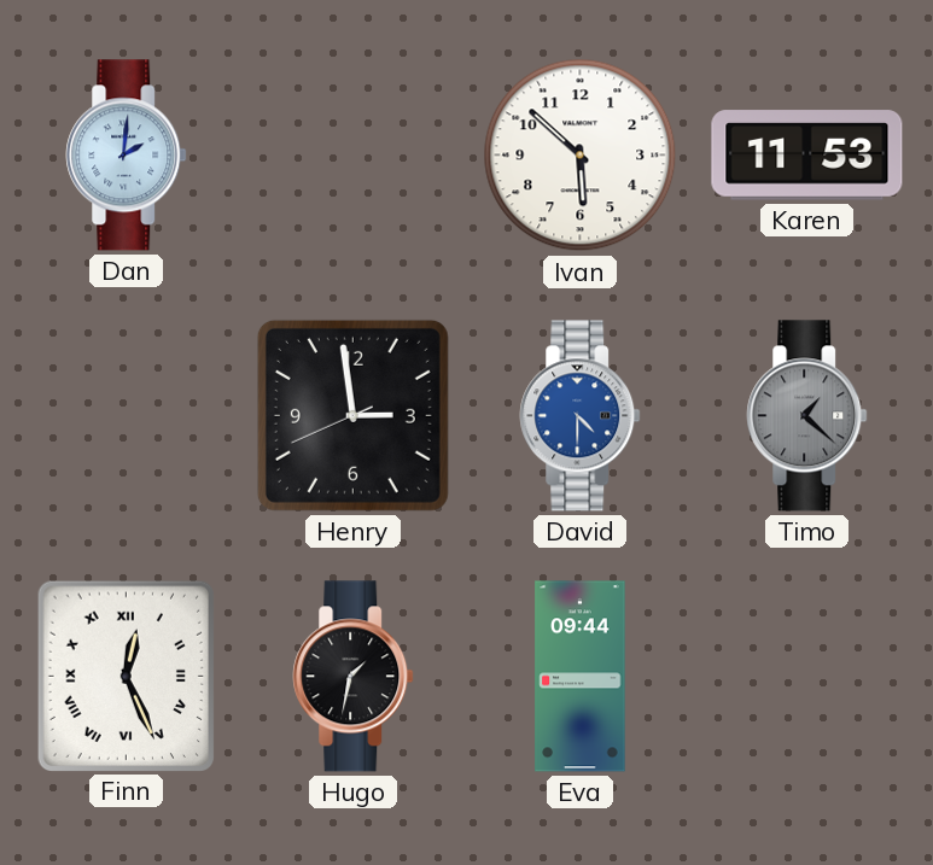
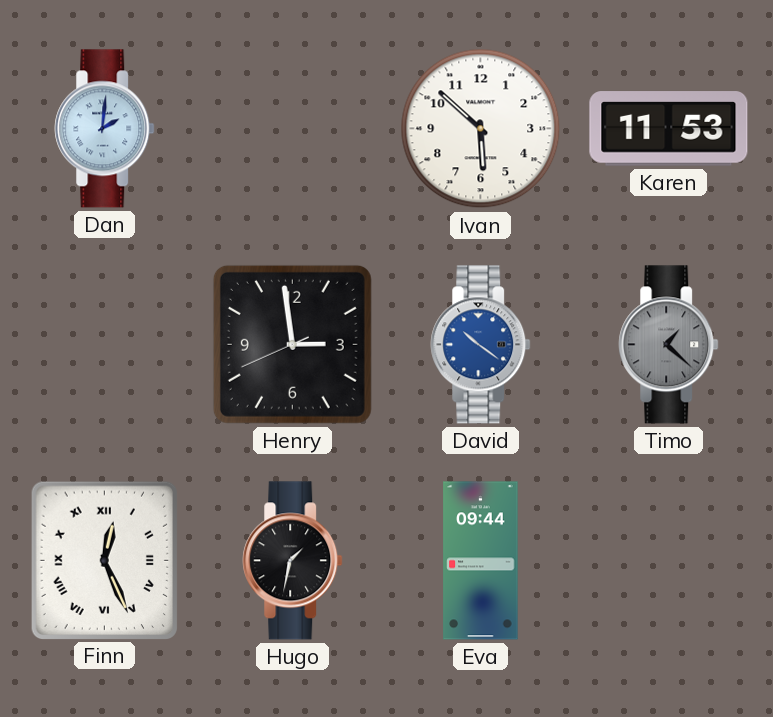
David: 4:30 -> 10:21
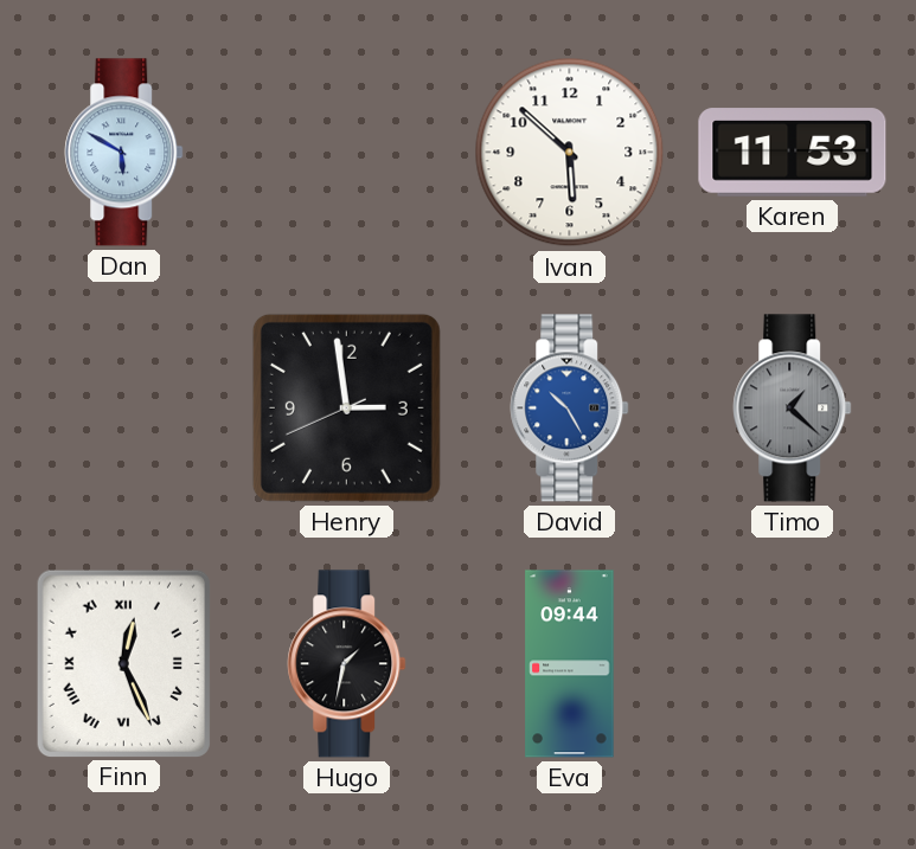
Dan: 2:01 -> 5:50
David: 10:21 -> 10:25
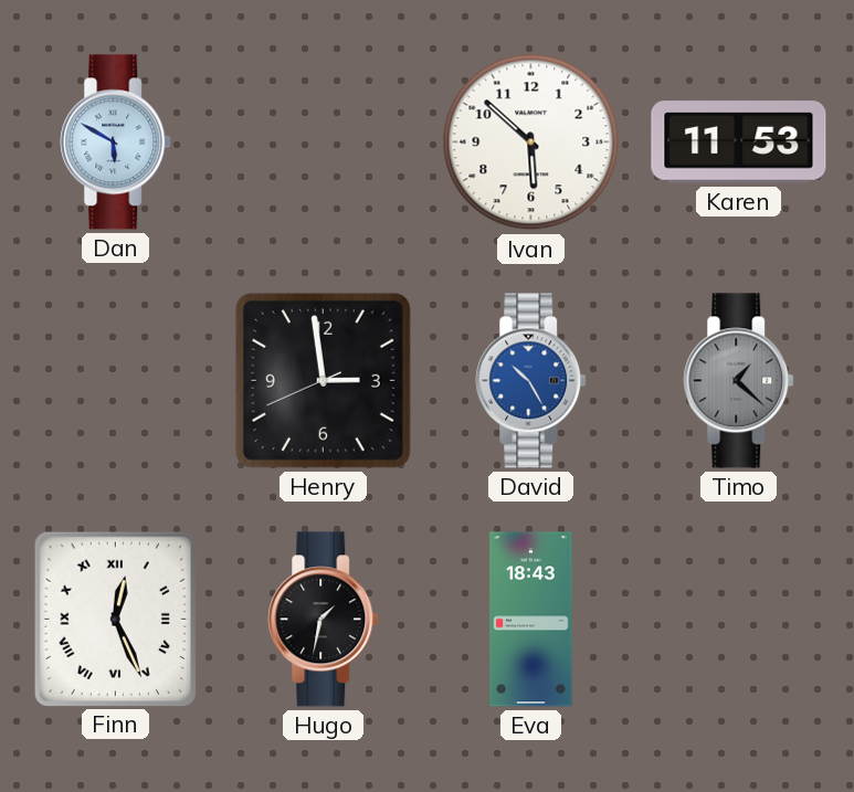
Eva: 09:44 -> 18:43
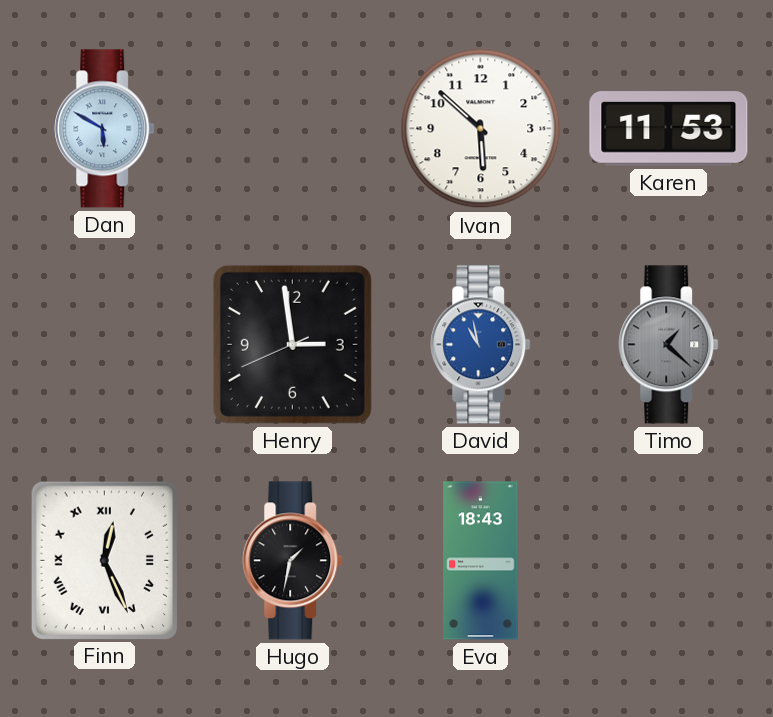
David: 10:25 -> 10:58
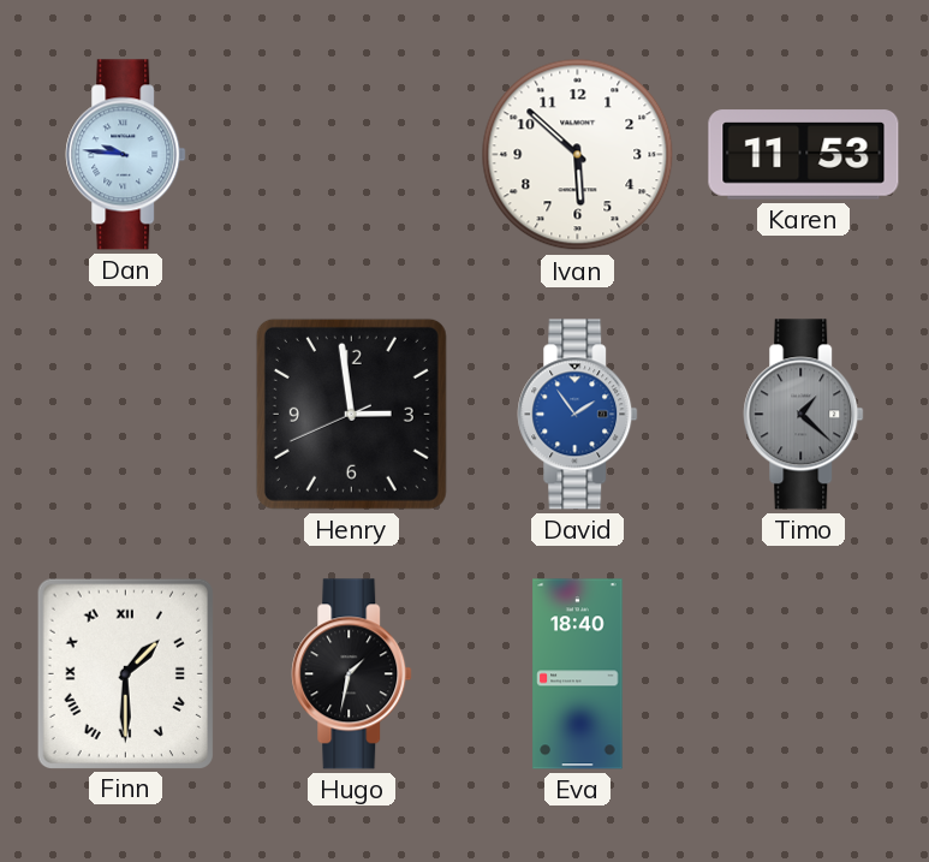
Dan: 5:50 -> 9:46
David: 10:58 -> 1:54
Finn: 12:26 -> 1:30
Eva: 18:43 -> 18:40
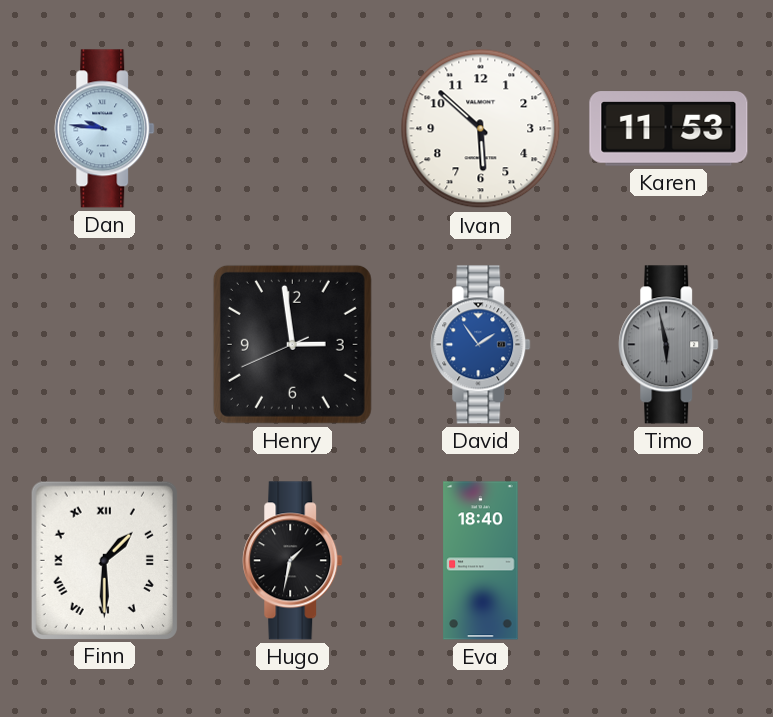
Timo: 1:22 -> 5:58
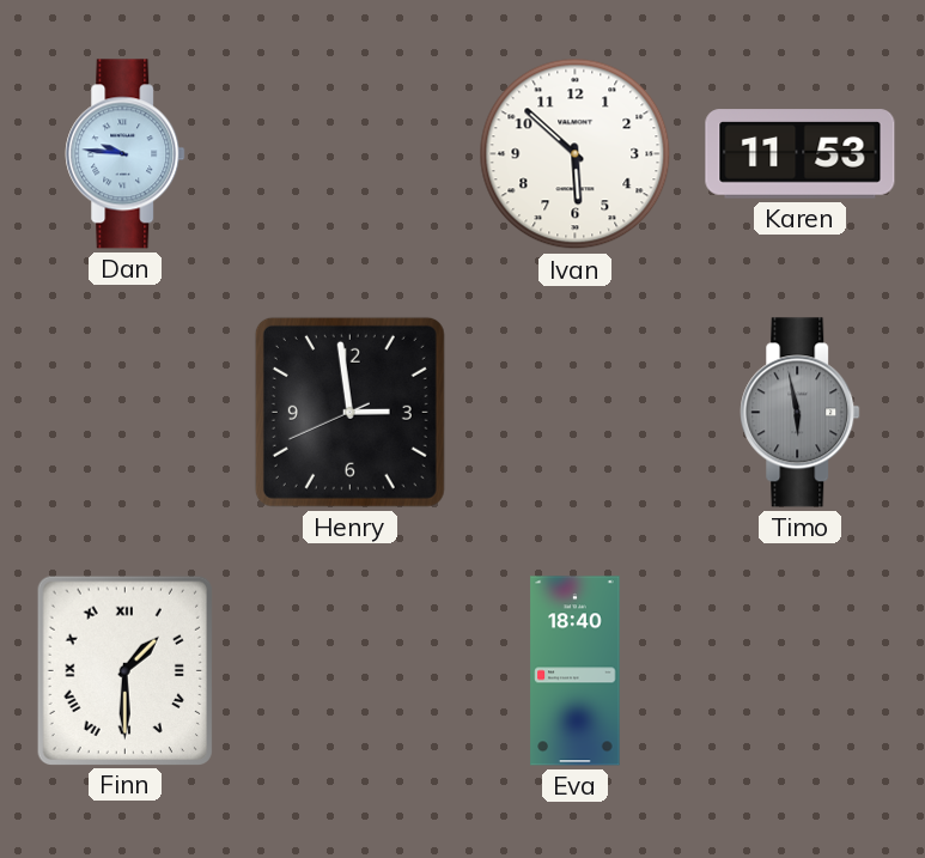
David: 1:54 -> none
Hugo: 1:32 -> none
